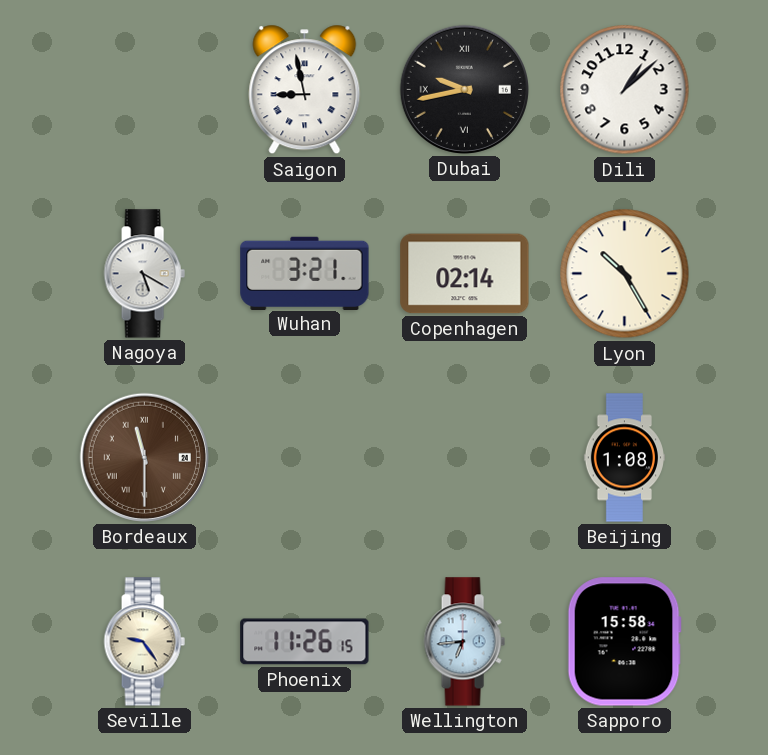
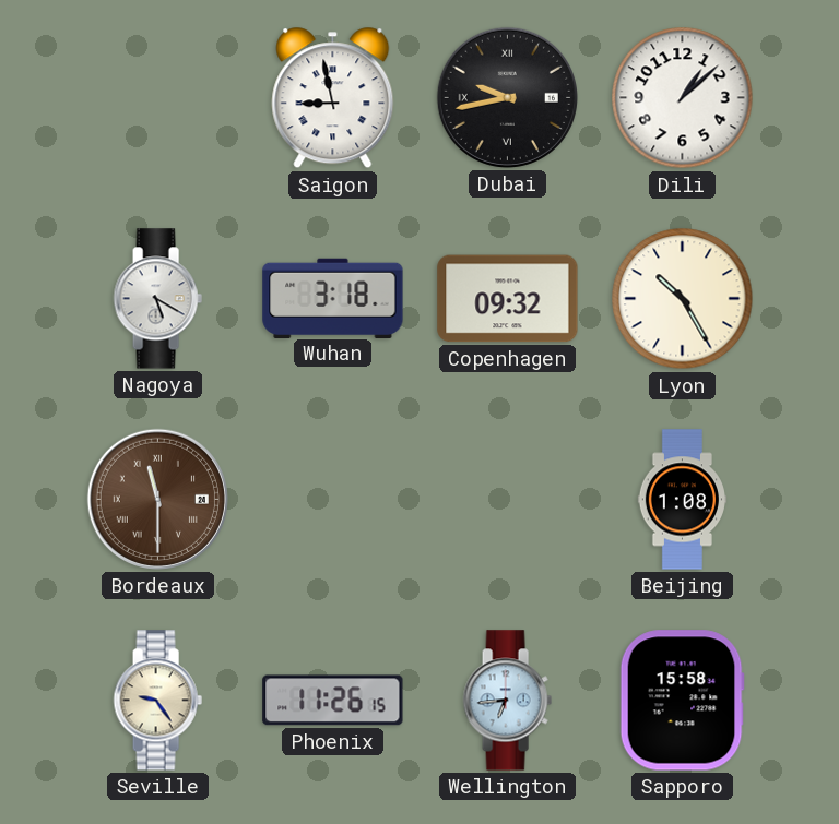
Wuhan: 3:21 -> 3:18
Copenhagen: 02:14 -> 09:32
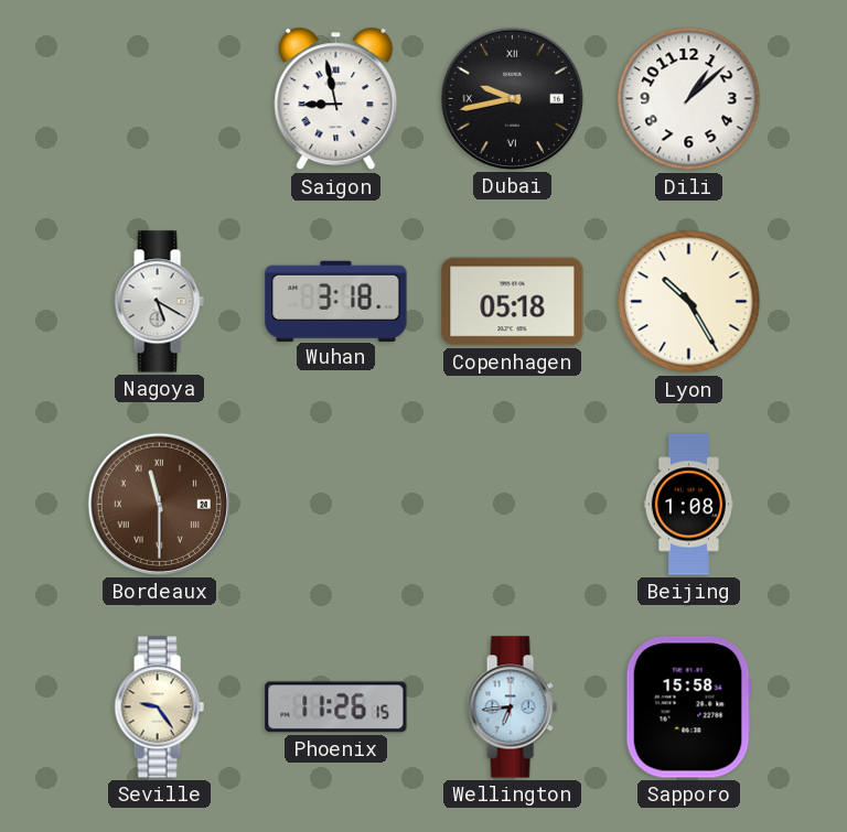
Copenhagen: 09:32 -> 05:18
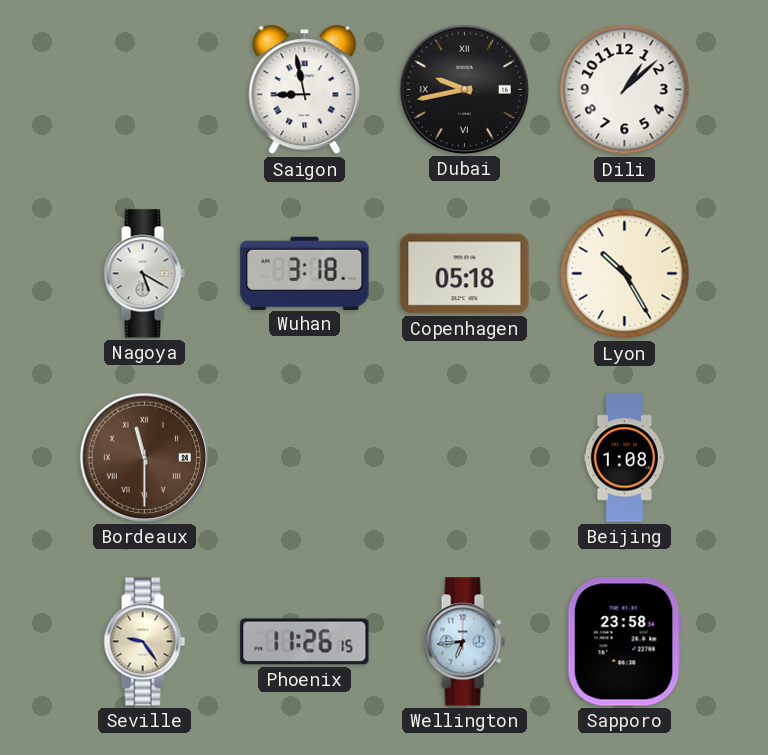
Sapporo: 15:58 -> 23:58
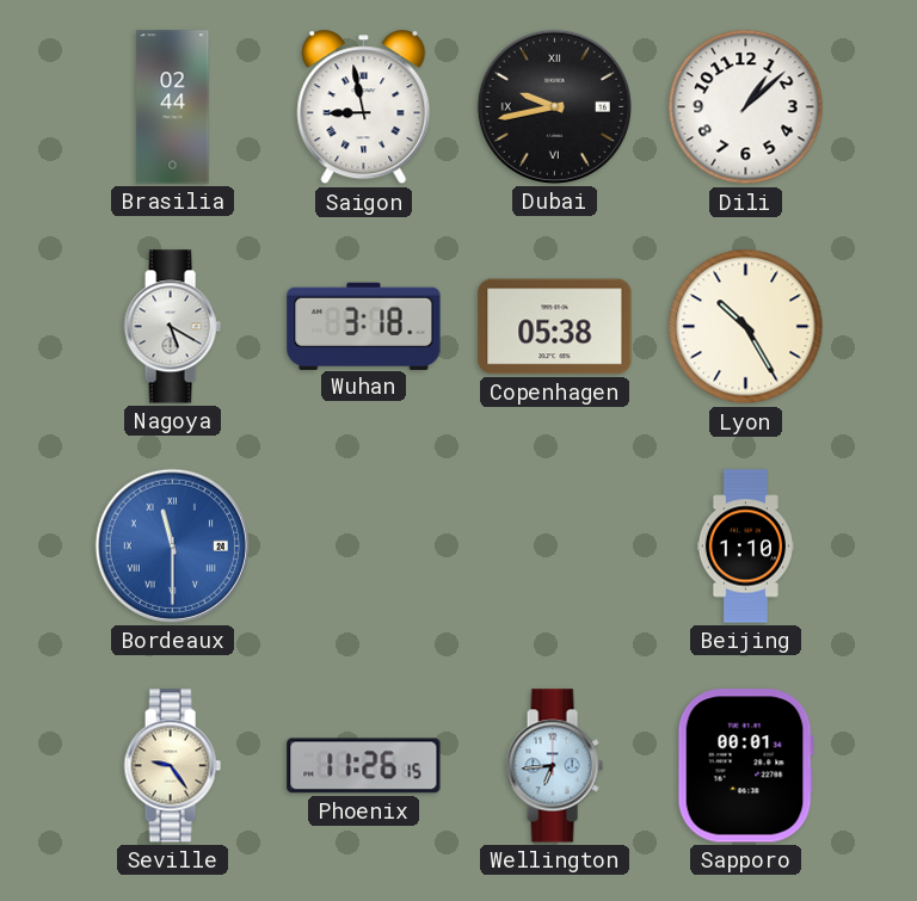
Brasilia: none -> 02:44
Copenhagen: 05:18 -> 05:38
Bordeaux dial: brown -> blue
Beijing: 1:08 -> 1:10
Sapporo: 23:58 -> 00:01
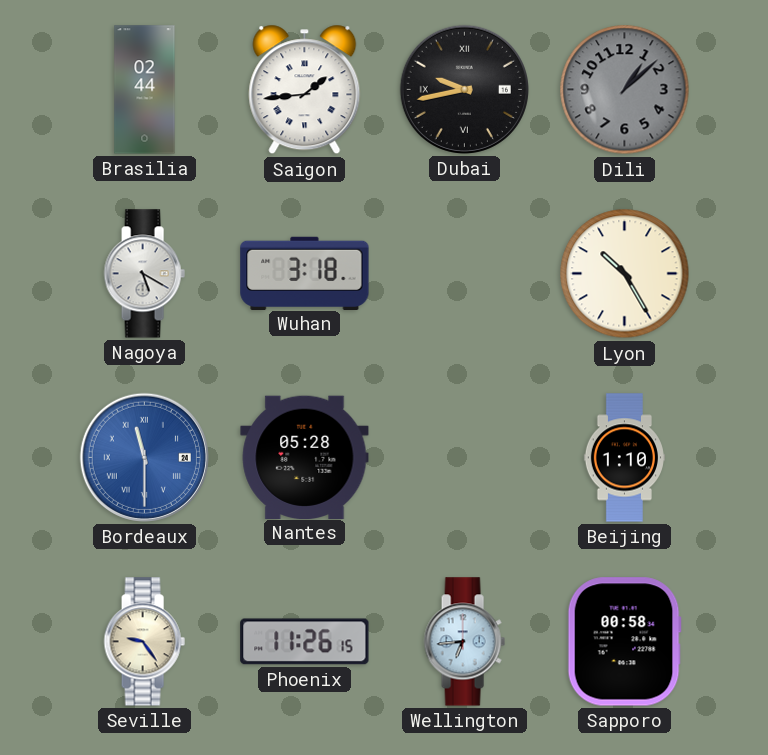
Saigon: 8:58 -> 1:44
Dili dial: white -> grey
Copenhagen: 05:38 -> none
Nantes: none -> 05:28
Sapporo: 00:01 -> 00:58
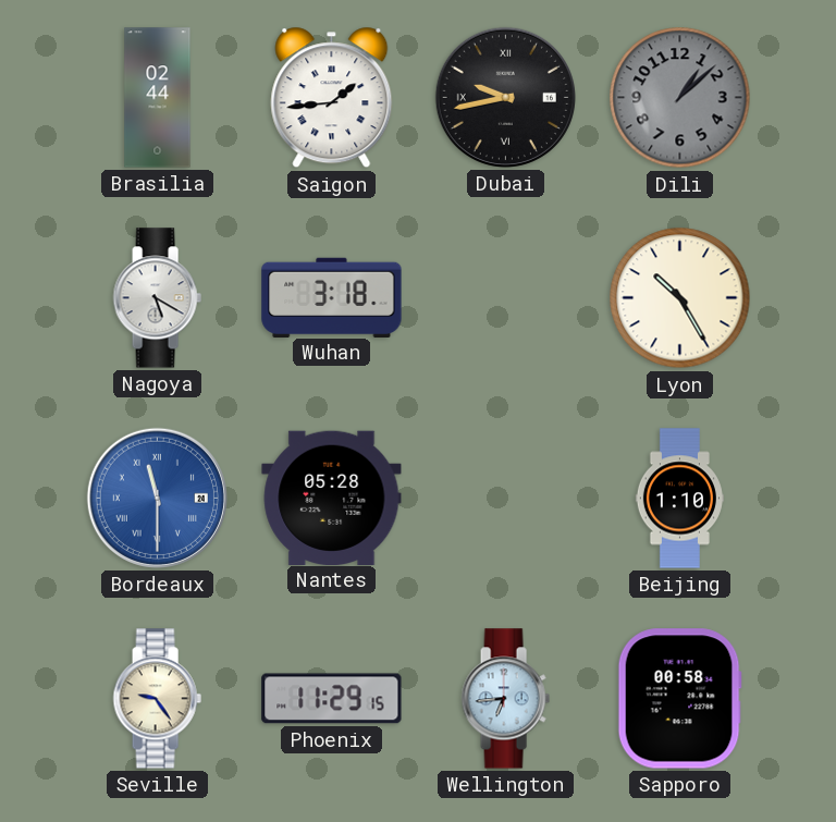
Phoenix: 11:26 -> 11:29
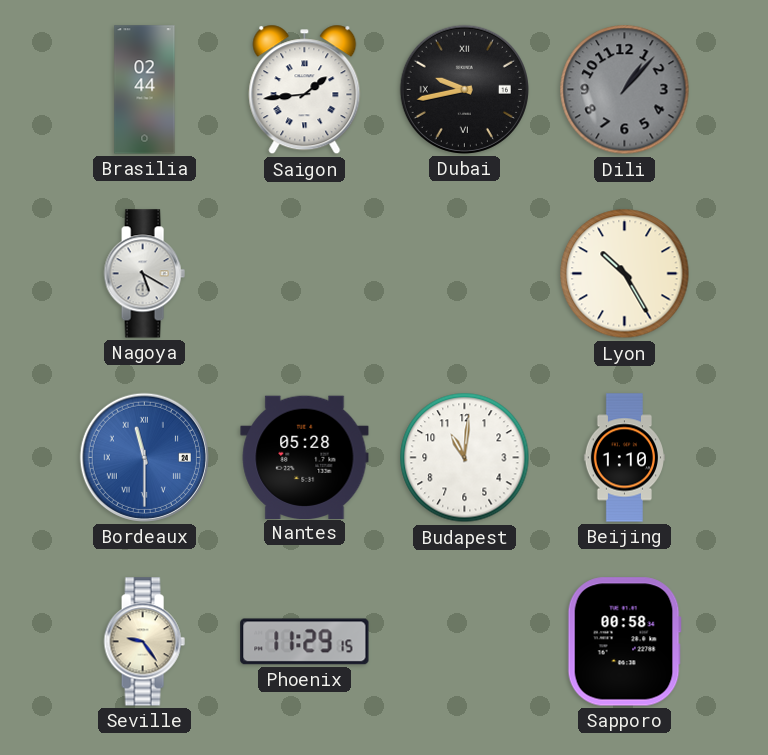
Dili: 1:08 -> 1:07
Wuhan: 3:18 -> none
Budapest: none -> 11:01
Wellington: 6:44 -> none
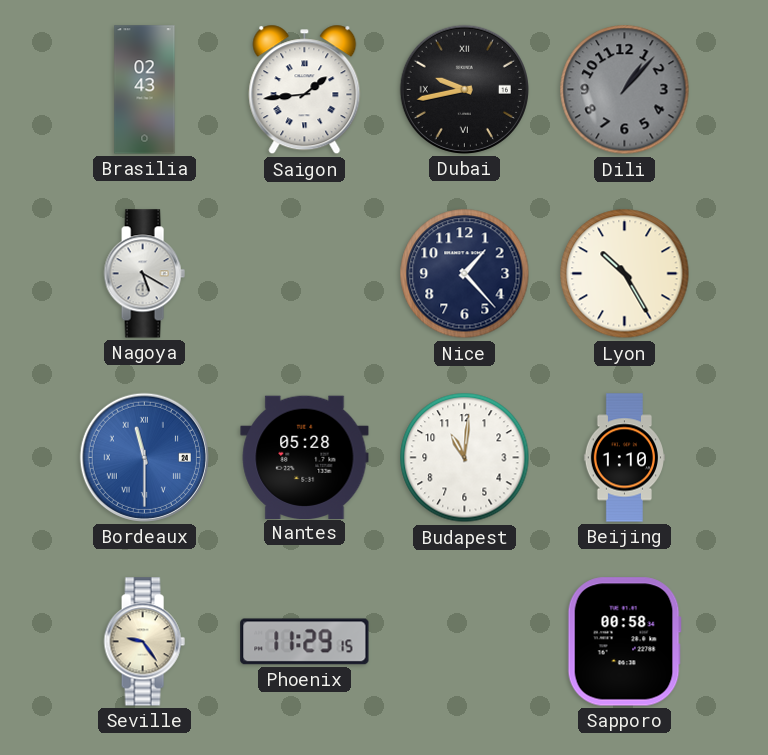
Brasilia: 02:44 -> 02:43
Nice: none -> 1:23
